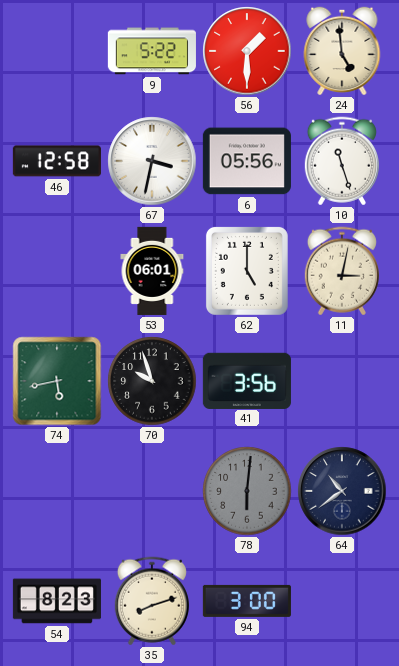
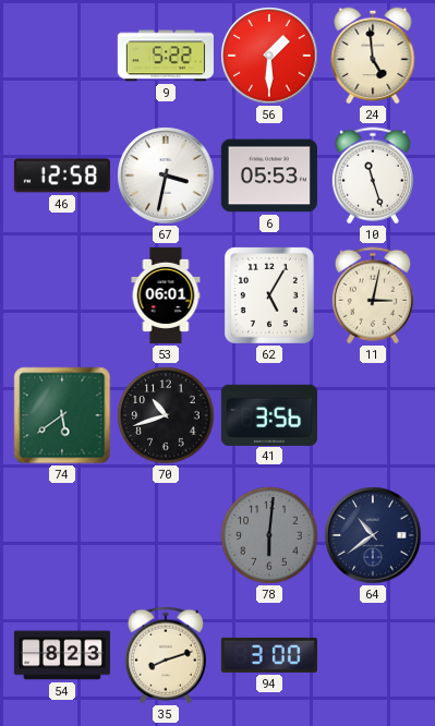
6: 05:56 -> 05:53
62: 5:00 -> 5:05
74: 5:43 -> 5:39
70: 9:57 -> 10:42
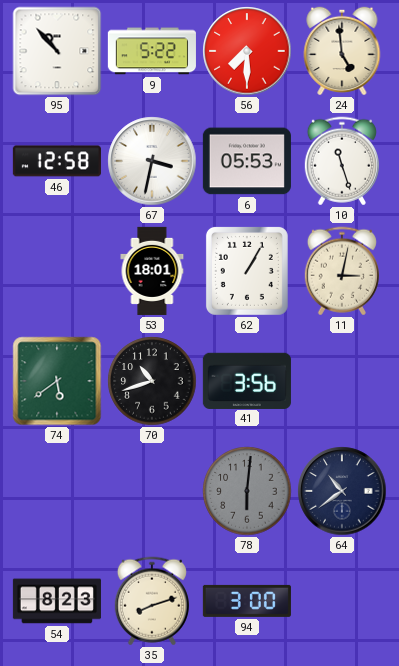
95: none -> 10:53
56: 1:30 -> 7:30
53: 06:01 -> 18:01
62: 5:05 -> 1:05
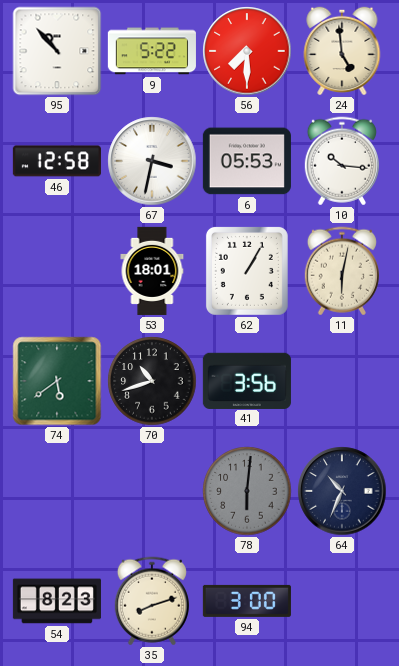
10: 11:27 -> 10:16
11: 3:02 -> 6:02
64: 10:39 -> 10:34
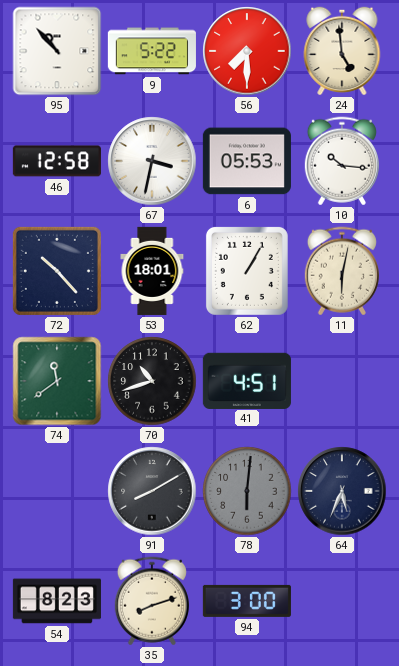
72: none -> 10:23
74: 5:39 -> 11:39
41: 3:56 -> 4:51
91: none -> 8:10
64: 10:34 -> 5:34
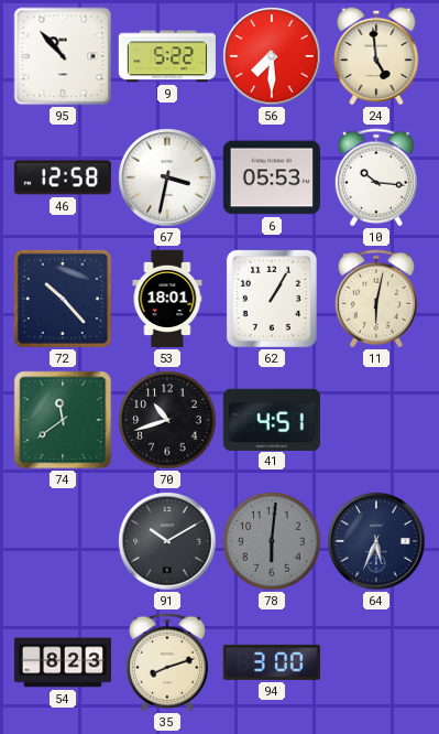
91: 8:10 -> 10:10
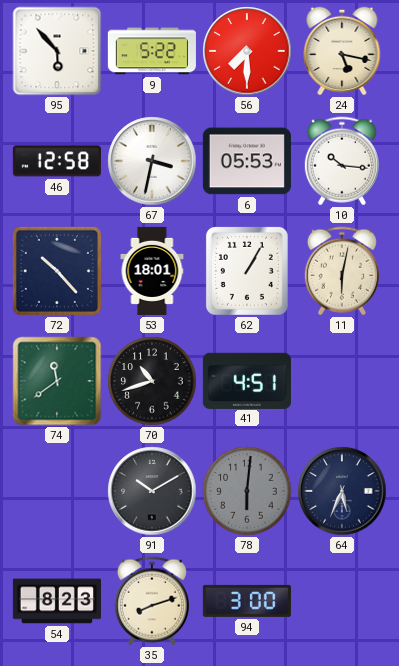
95: 10:53 -> 5:53
24: 4:59 -> 5:17
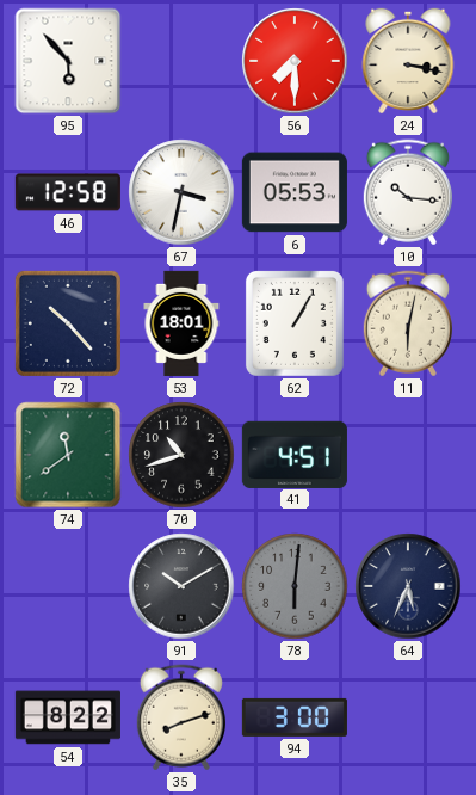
9: 5:22 -> none
24: 5:17 -> 3:17
54: 8:23 -> 8:22
